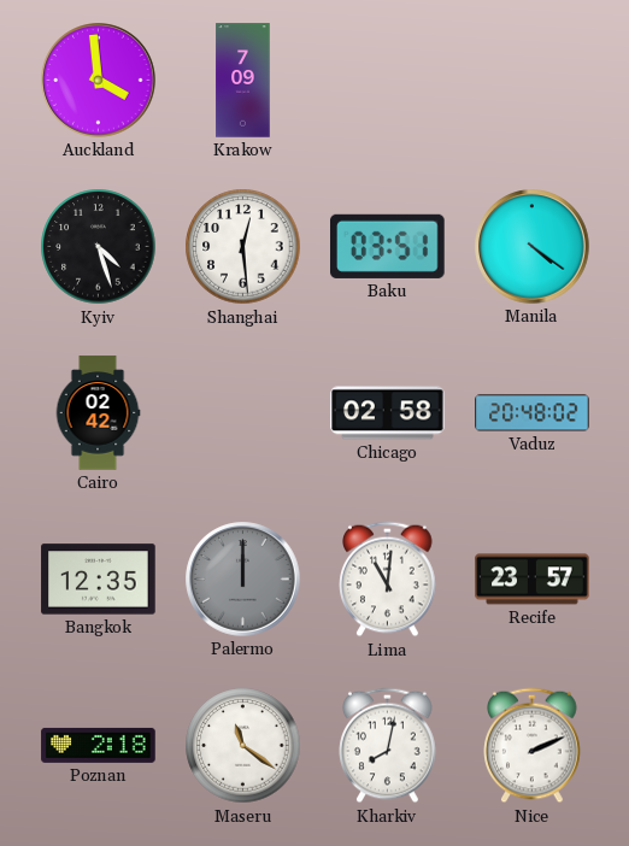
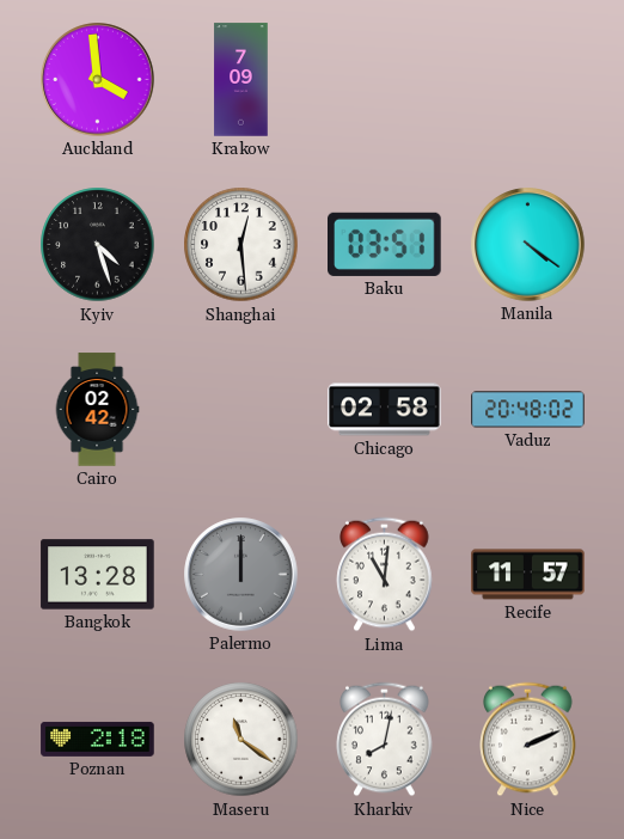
Bangkok: 12:35 -> 13:28
Recife: 23:57 -> 11:57
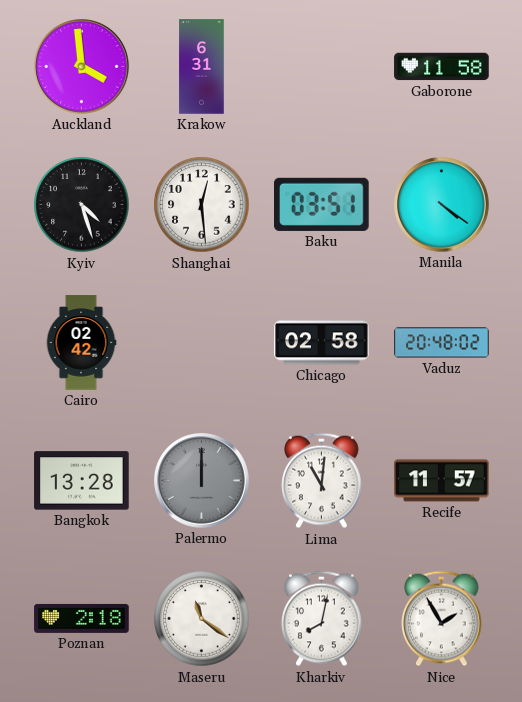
Krakow: 7:09 -> 6:31
Gaborone: none -> 11:58
Nice: 2:11 -> 1:55
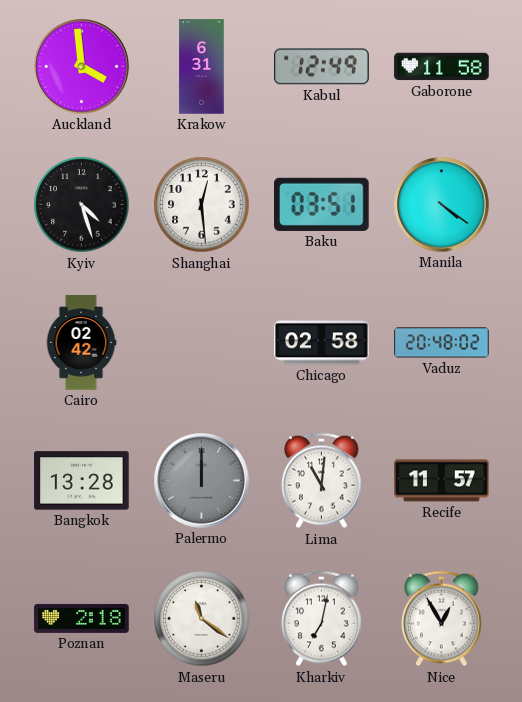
Kabul: none -> 12:49
Kharkiv: 8:02 -> 7:02
Nice: 1:55 -> 12:55
